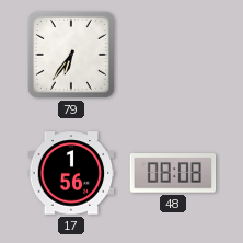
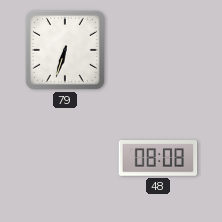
79: 6:36 -> 6:33
17: 1:56 -> none
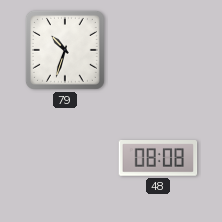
79: 6:33 -> 10:33
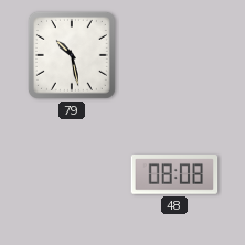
79: 10:33 -> 10:28
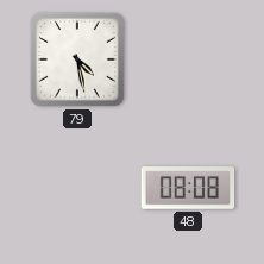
79: 10:28 -> 4:28
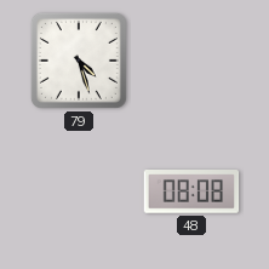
79: 4:28 -> 4:27
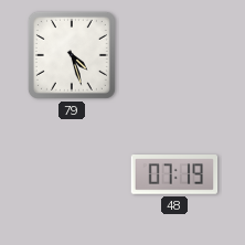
48: 08:08 -> 07:19
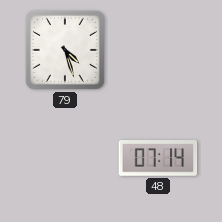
48: 07:19 -> 07:14
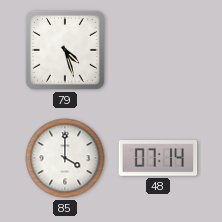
85: none -> 4:00
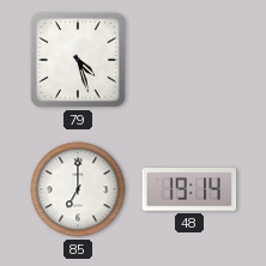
85: 4:00 -> 7:00
48: 07:14 -> 19:14
